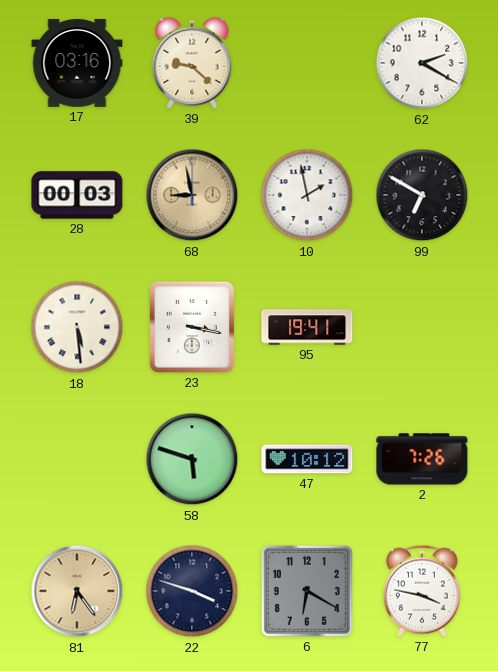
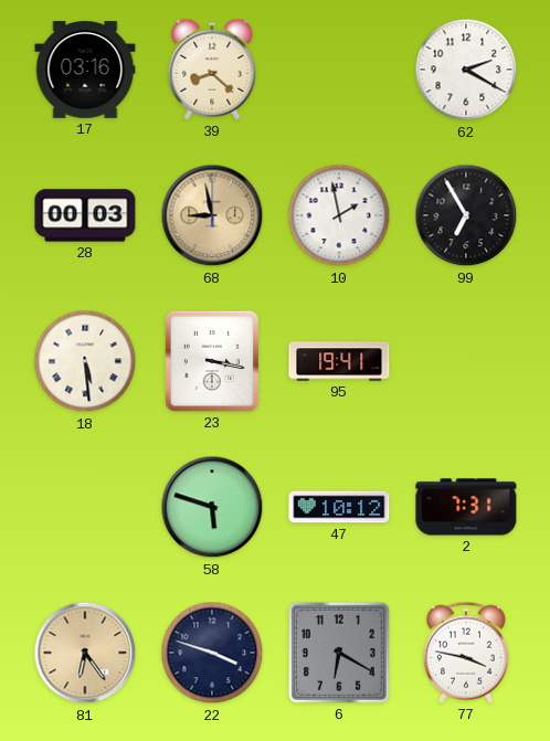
39: 9:22 -> 8:22
99: 6:50 -> 6:55
2: 7:26 -> 7:31
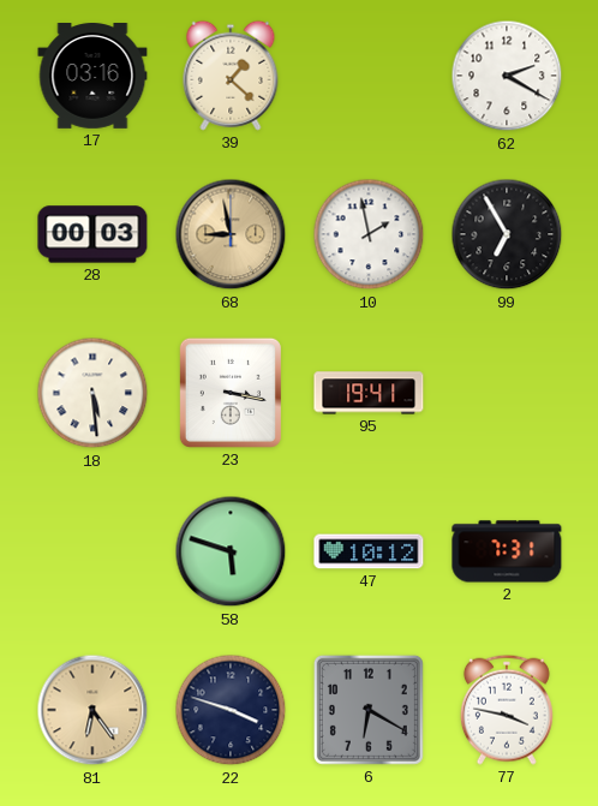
39: 8:22 -> 1:22
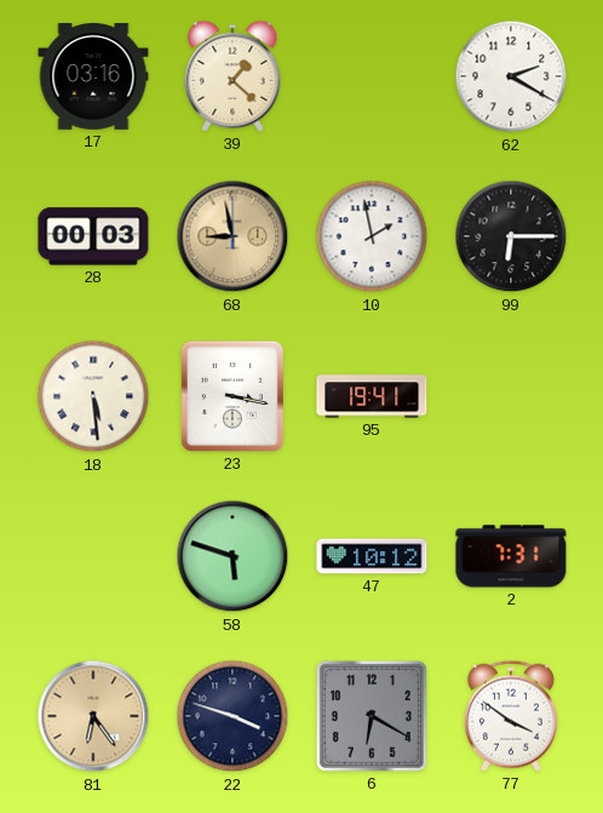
99: 6:55 -> 6:15
77: 3:47 -> 3:51
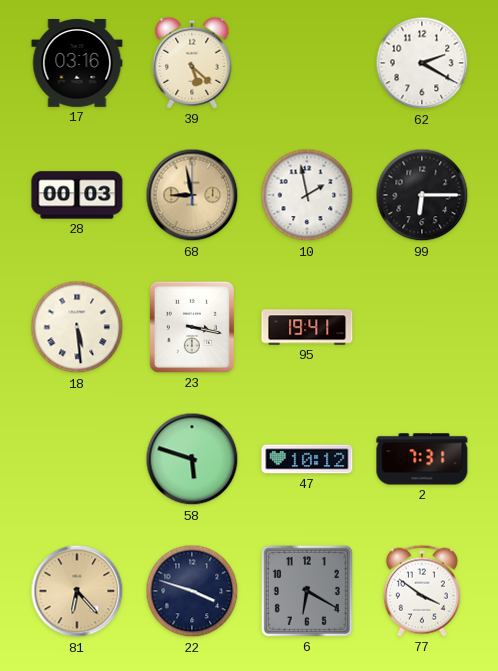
39: 1:22 -> 5:22
81: 6:24 -> 6:23
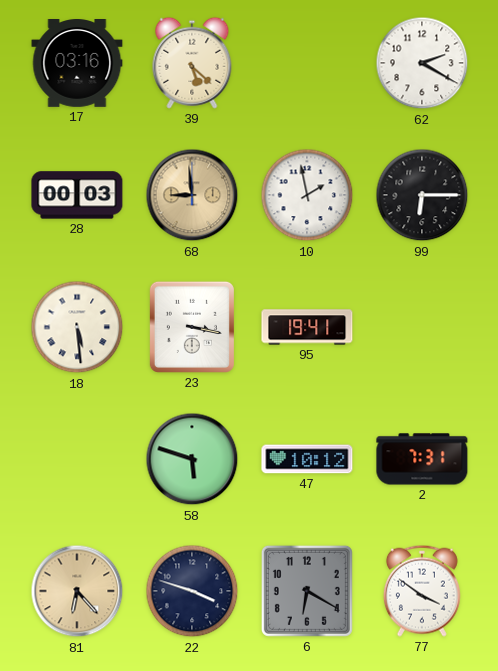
68: 8:58 -> 8:59
